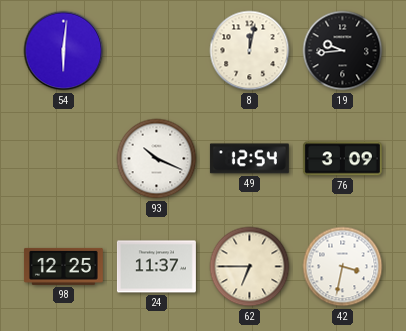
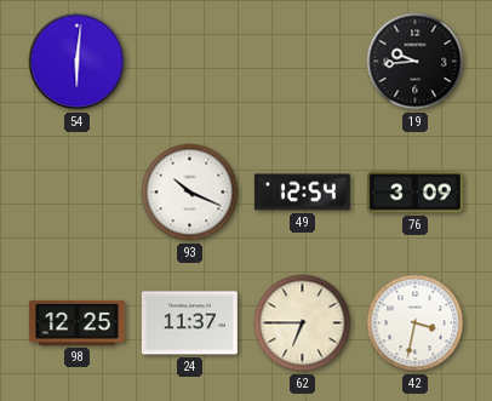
8: 12:02 -> none
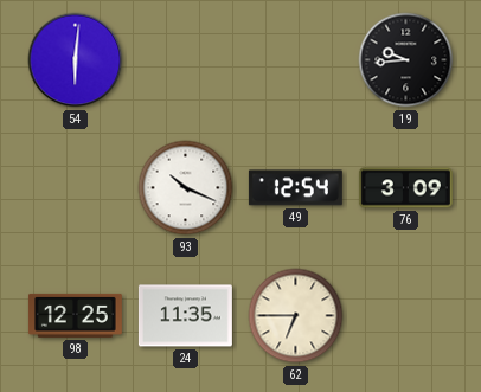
24: 11:37 -> 11:35
42: 3:32 -> none
